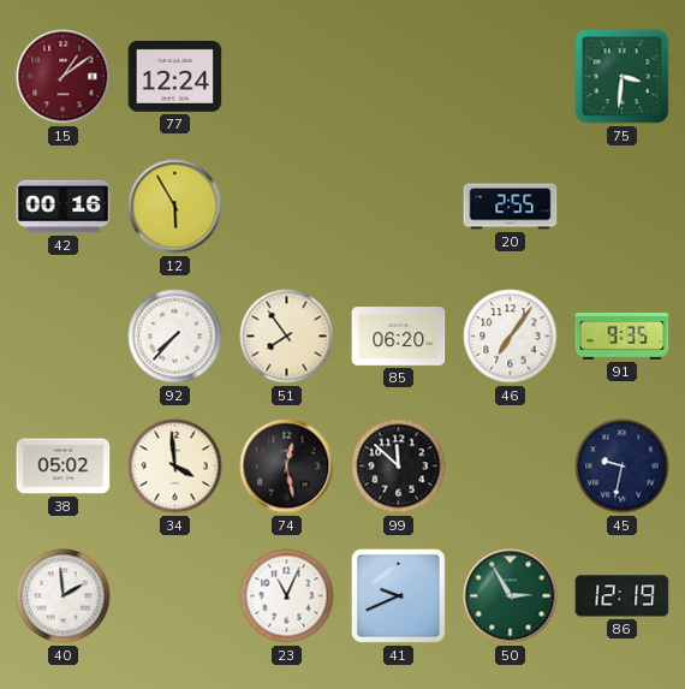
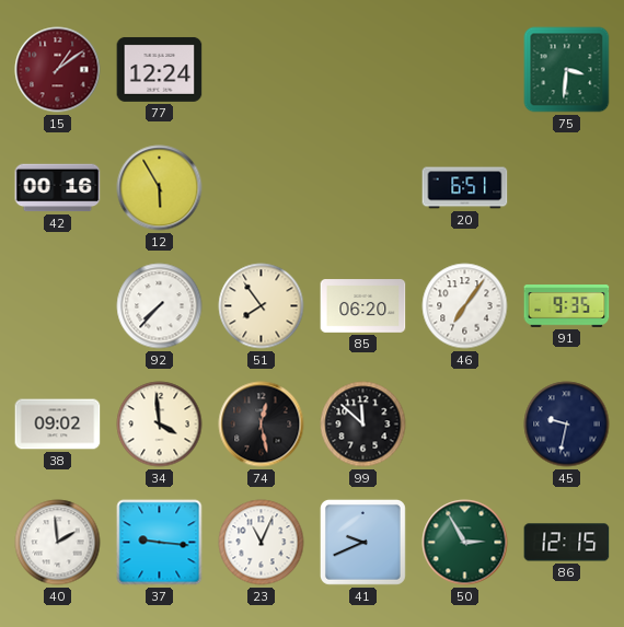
20: 2:55 -> 6:51
38: 05:02 -> 09:02
37: none -> 9:16
86: 12:19 -> 12:15
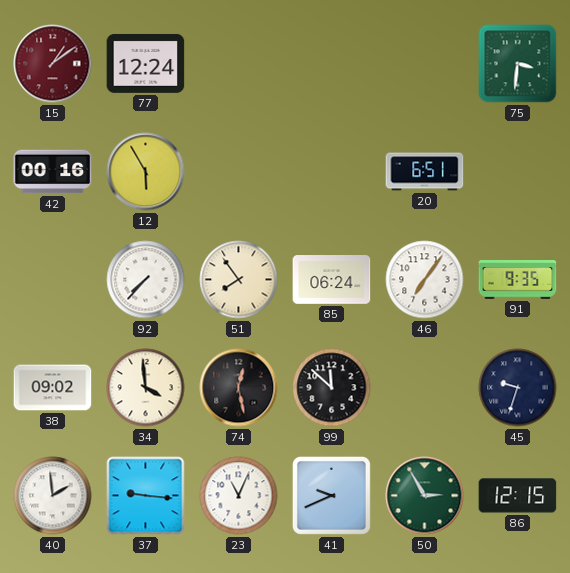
85: 06:20 -> 06:24
45: 9:32 -> 9:33
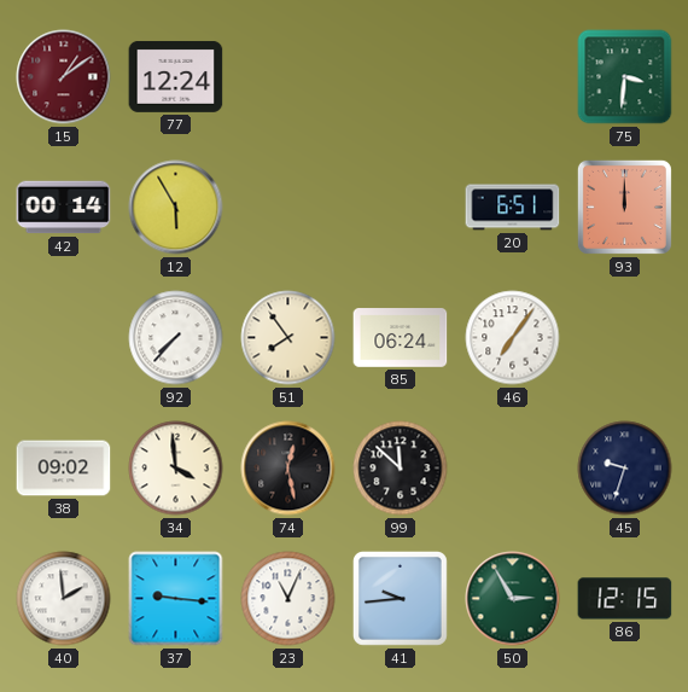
42: 00:16 -> 00:14
93: none -> 12:00
91: 9:35 -> none
41: 9:41 -> 9:44
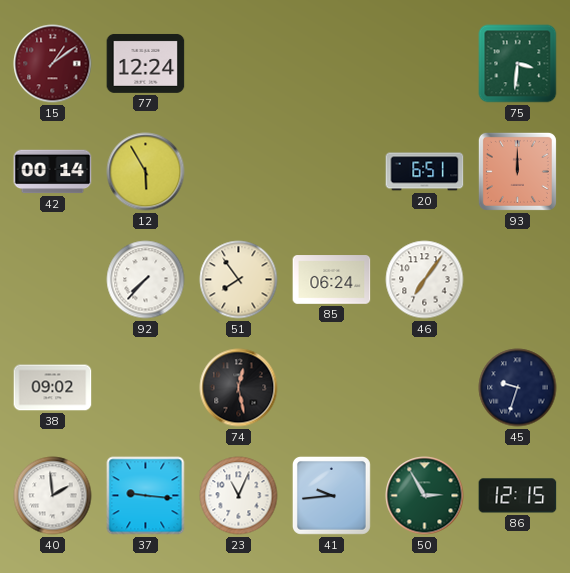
34: 3:59 -> none
99: 11:52 -> none
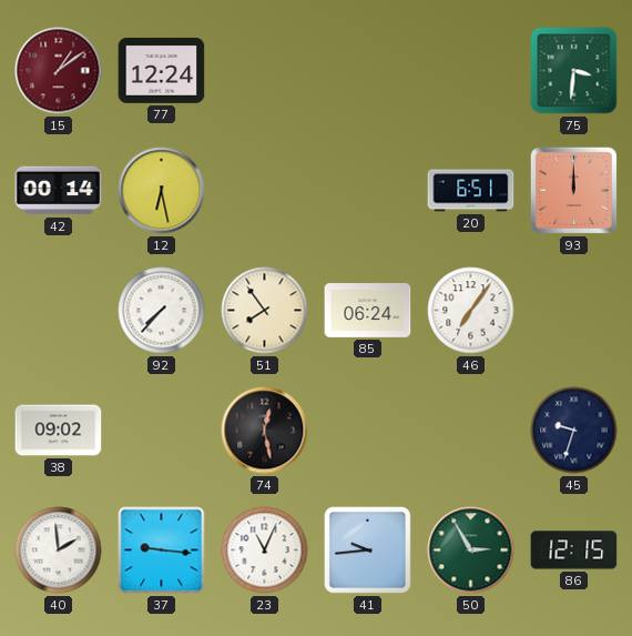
12: 5:55 -> 6:28
